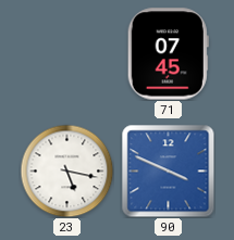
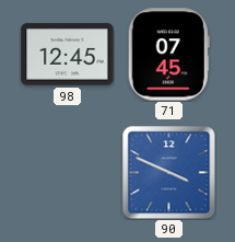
98: none -> 12:45
23: 5:17 -> none
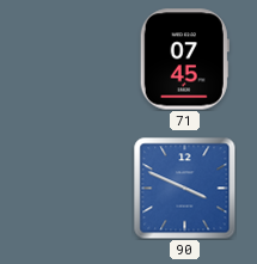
98: 12:45 -> none
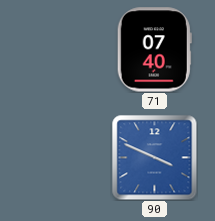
71: 07:45 -> 07:40
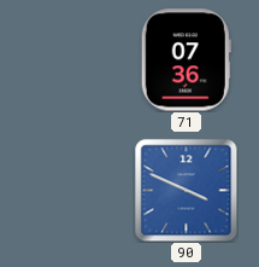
71: 07:40 -> 07:36
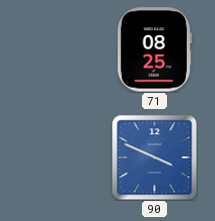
71: 07:36 -> 08:25
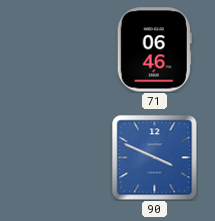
71: 08:25 -> 06:46
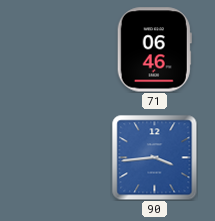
90: 3:49 -> 3:44
